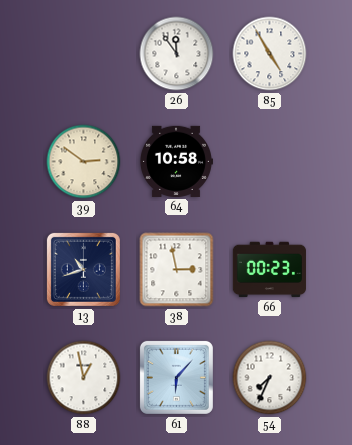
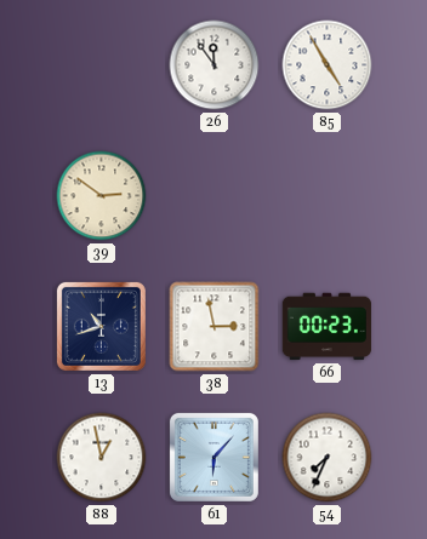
64: 10:58 -> none
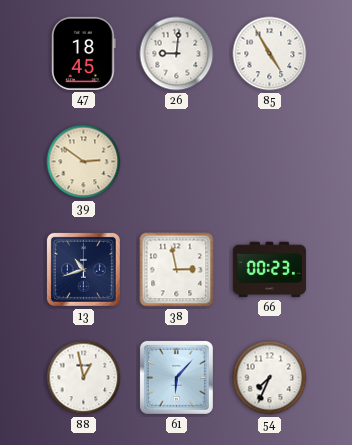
47: none -> 18:45
26: 11:54 -> 9:01
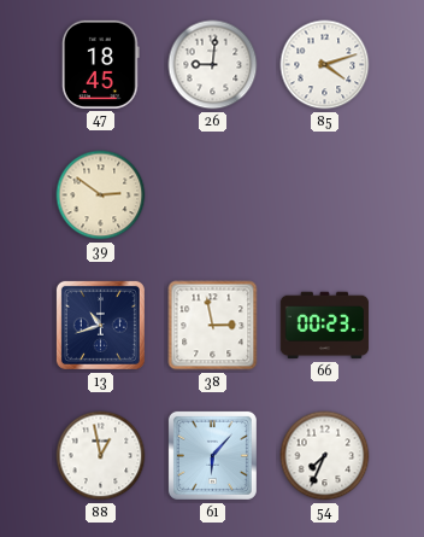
85: 4:55 -> 4:12
